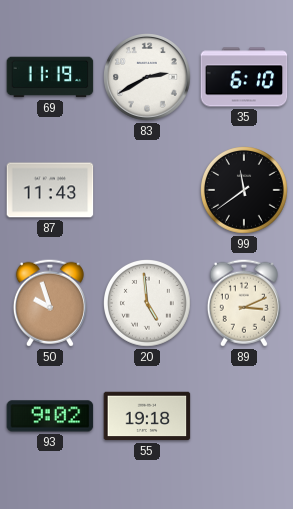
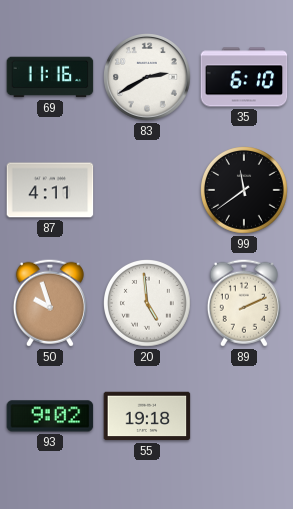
69: 11:19 -> 11:16
87: 11:43 -> 4:11
89: 3:11 -> 2:11
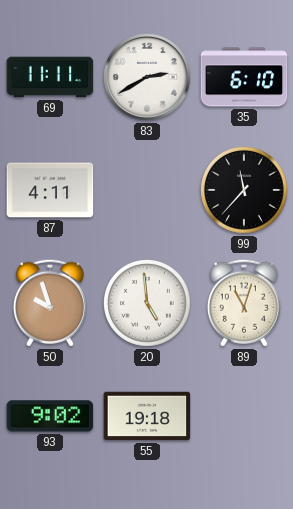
69: 11:16 -> 11:11
99: 11:39 -> 11:37
89: 2:11 -> 11:03
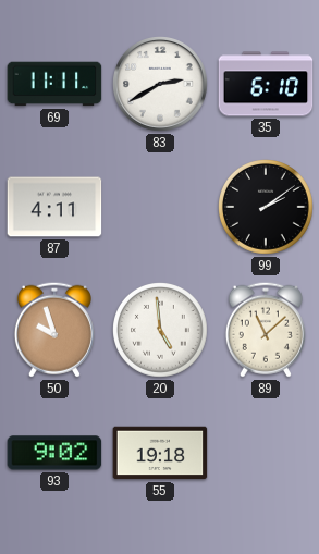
99: 11:37 -> 2:09
89: 11:03 -> 11:08
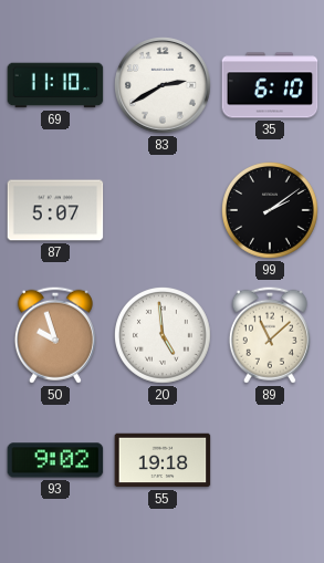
69: 11:11 -> 11:10
87: 4:11 -> 5:07
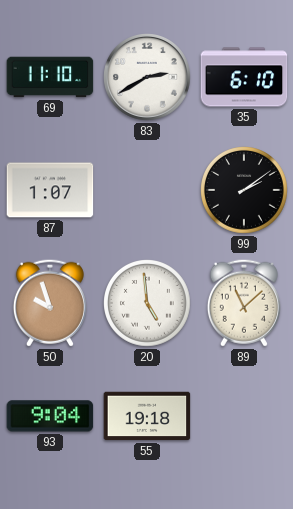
87: 5:07 -> 1:07
93: 9:02 -> 9:04
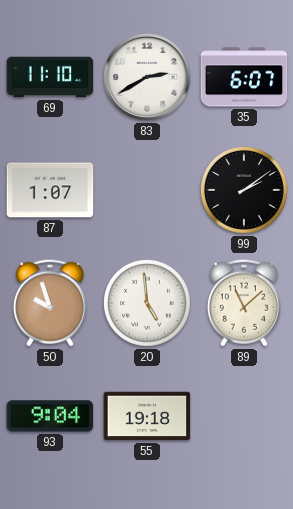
35: 6:10 -> 6:07
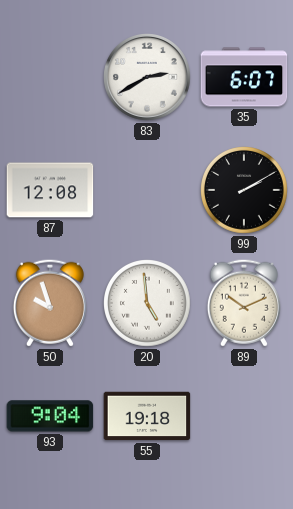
69: 11:10 -> none
87: 1:07 -> 12:08
99: 2:09 -> 2:10
89: 11:08 -> 10:11
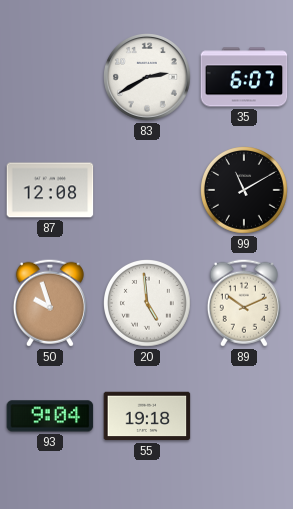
99: 2:10 -> 11:10
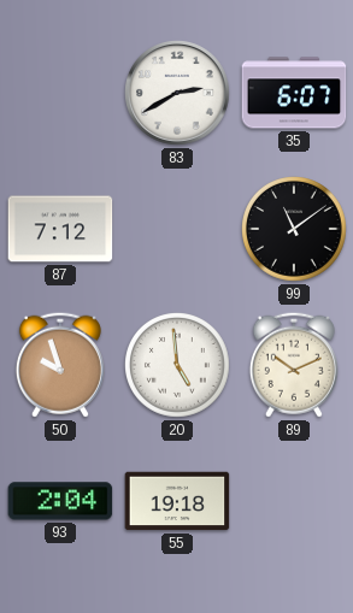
87: 12:08 -> 7:12
99: 11:10 -> 11:09
93: 9:04 -> 2:04
